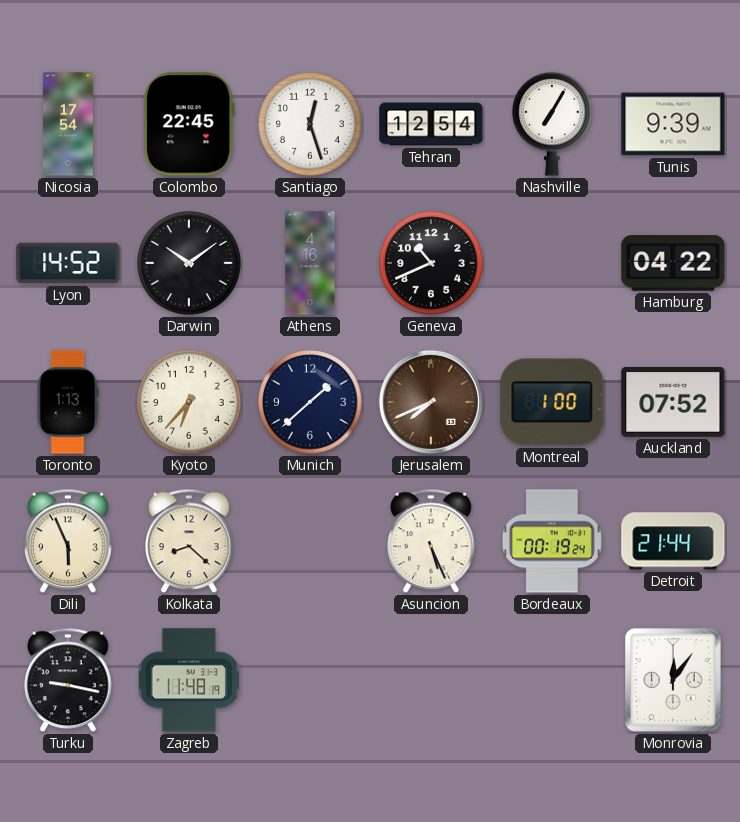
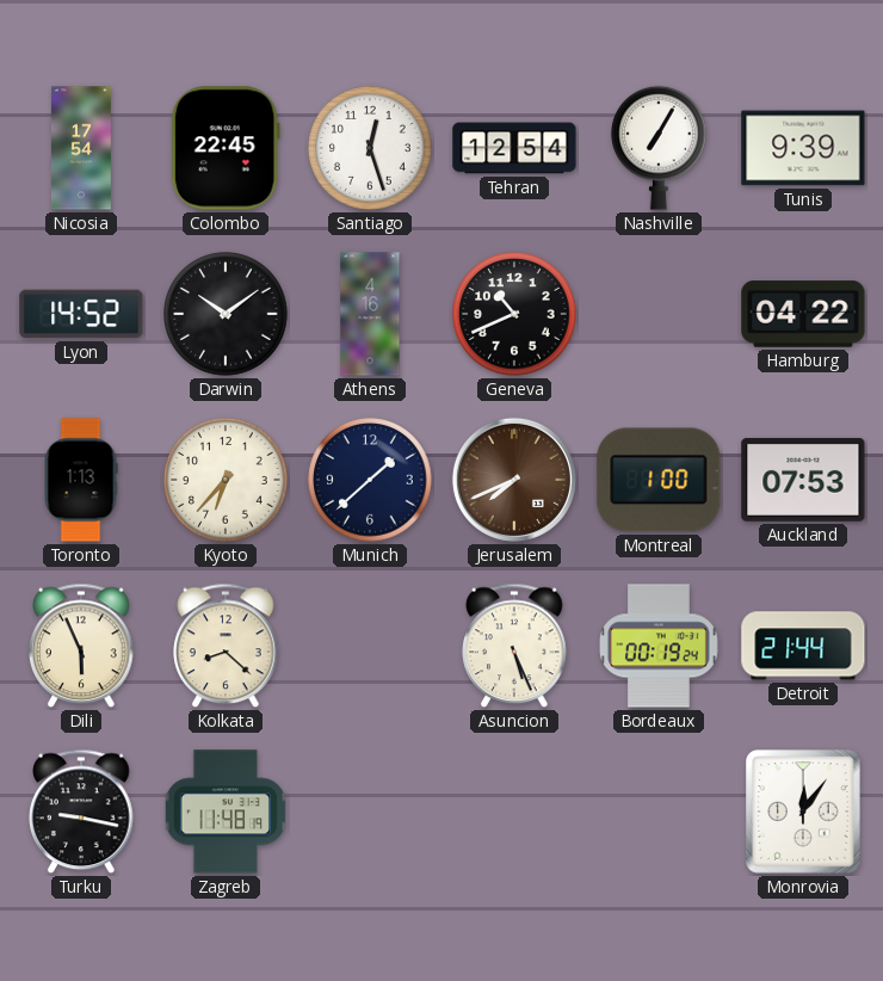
Auckland: 07:52 -> 07:53
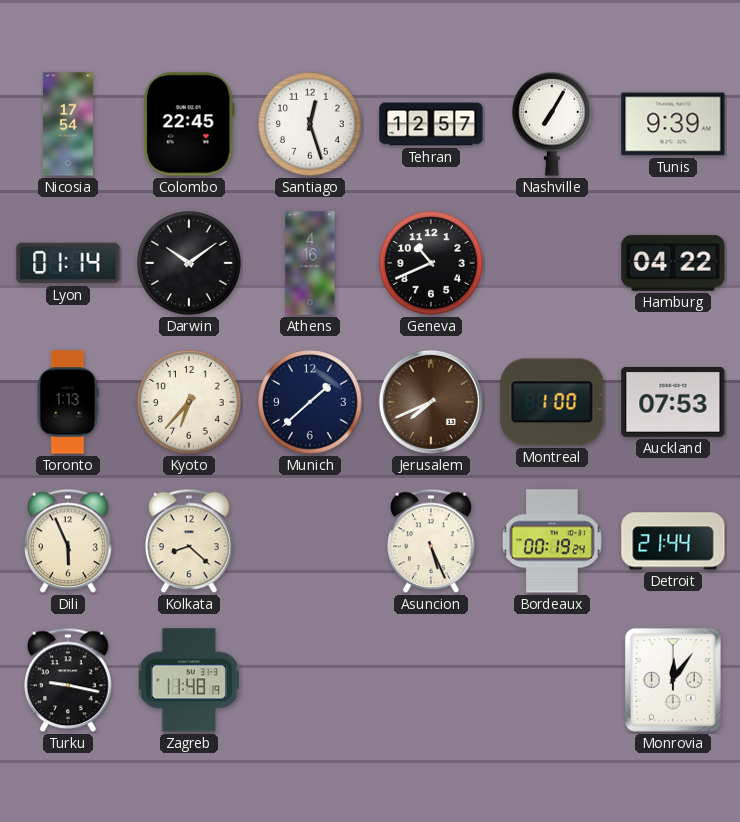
Tehran: 12:54 -> 12:57
Lyon: 14:52 -> 01:14
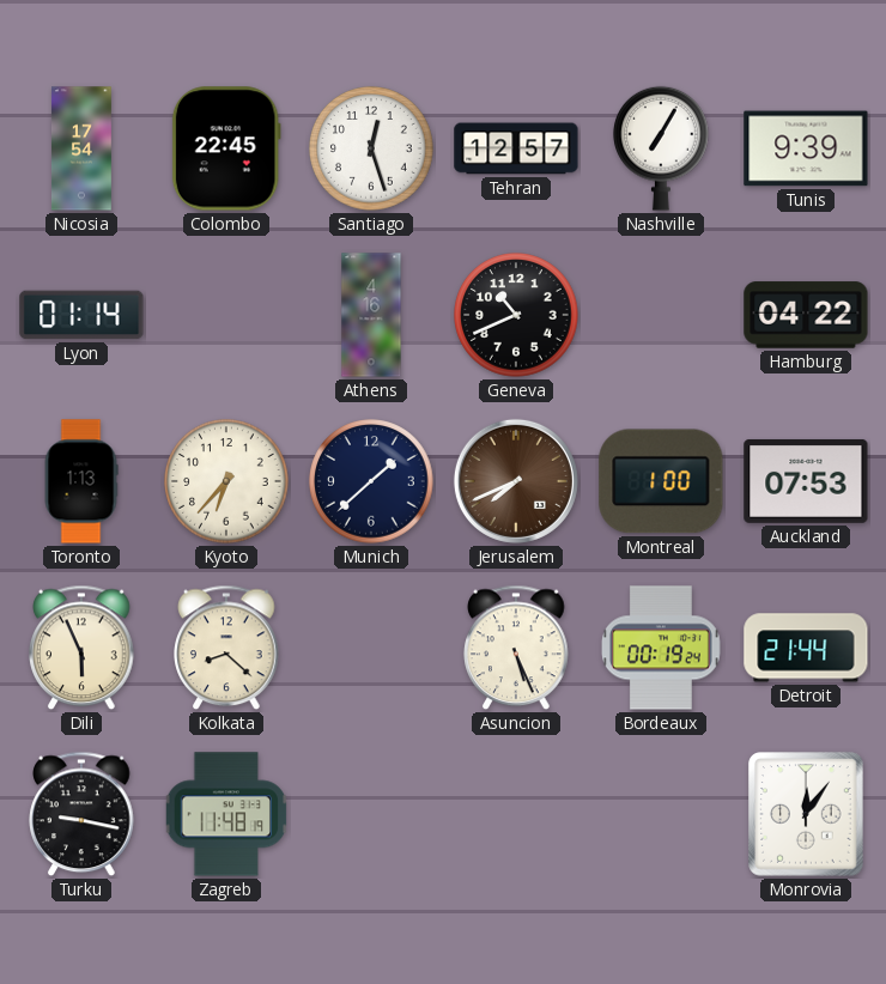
Darwin: 10:09 -> none
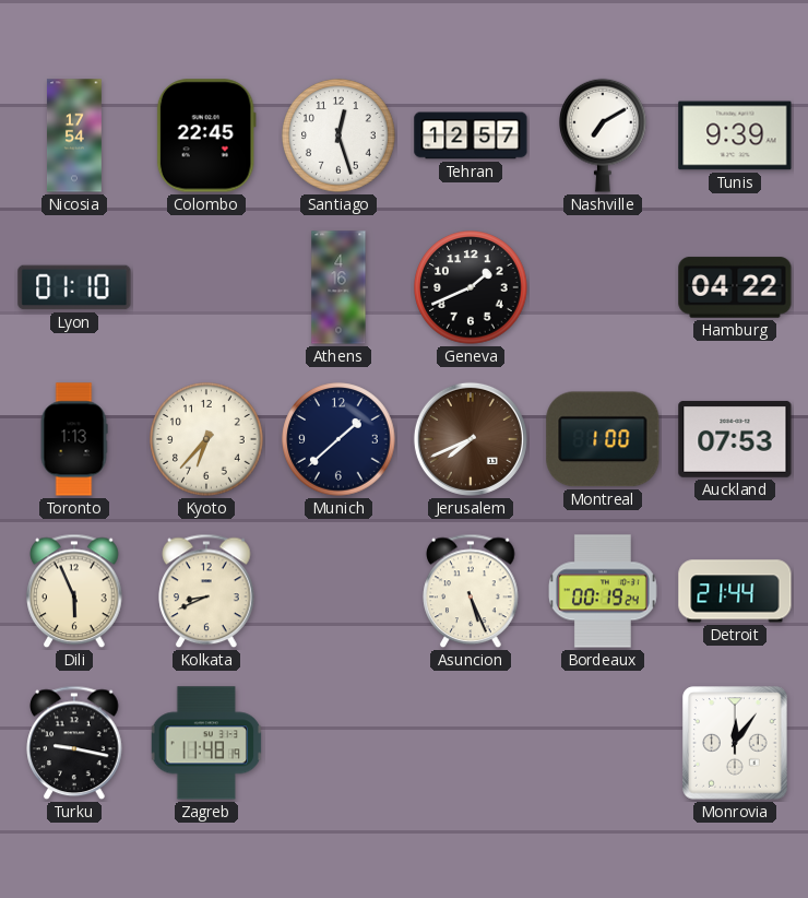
Nashville: 7:05 -> 7:10
Lyon: 01:14 -> 01:10
Geneva: 10:41 -> 1:41
Kolkata: 8:22 -> 8:41
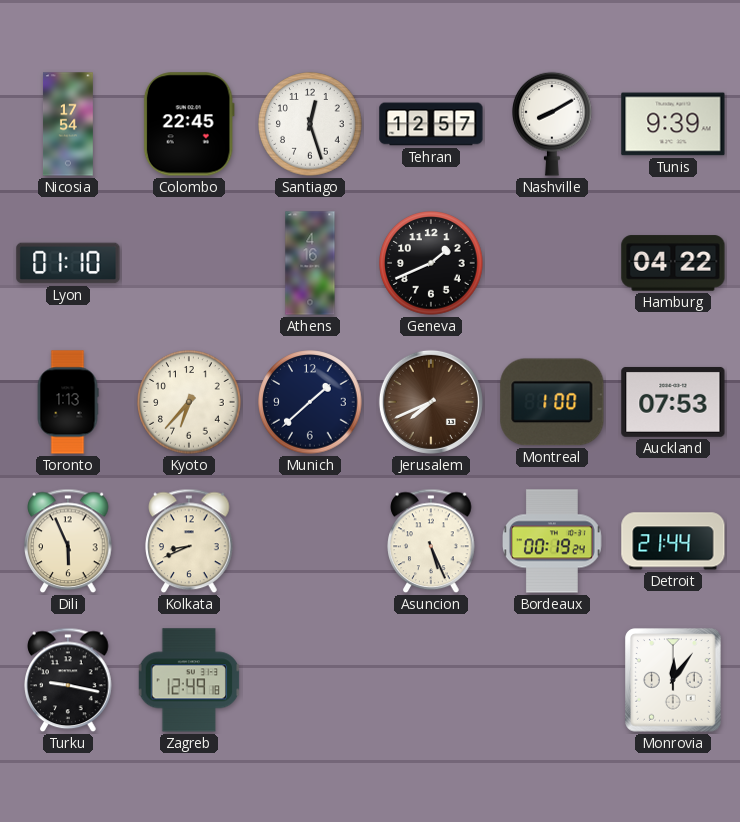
Nashville: 7:10 -> 8:10
Zagreb: 11:48 -> 12:49
